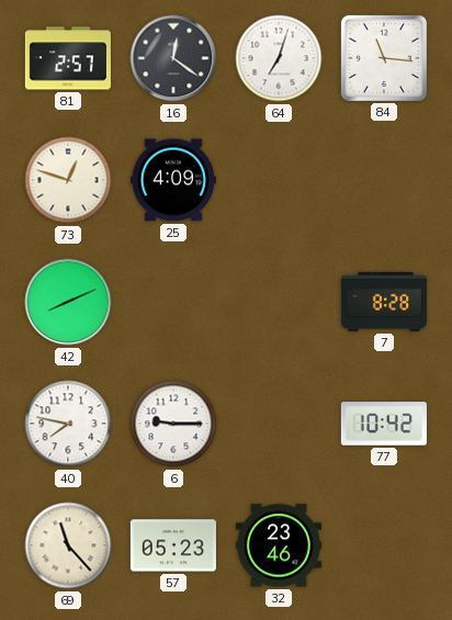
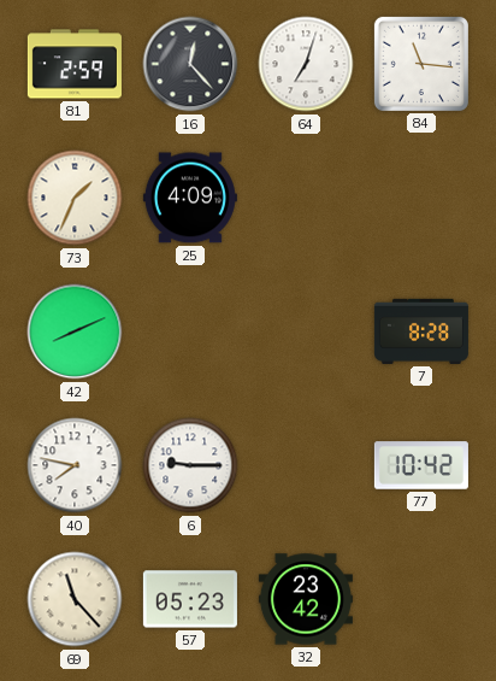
81: 2:57 -> 2:59
16: 12:21 -> 12:23
73: 12:48 -> 1:34
32: 23:46 -> 23:42
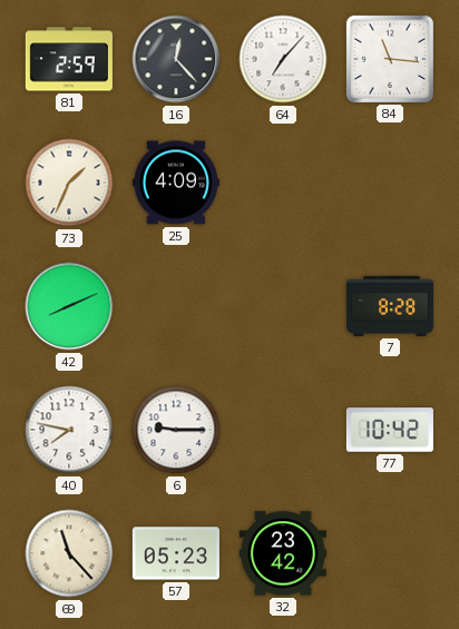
64: 7:03 -> 7:07
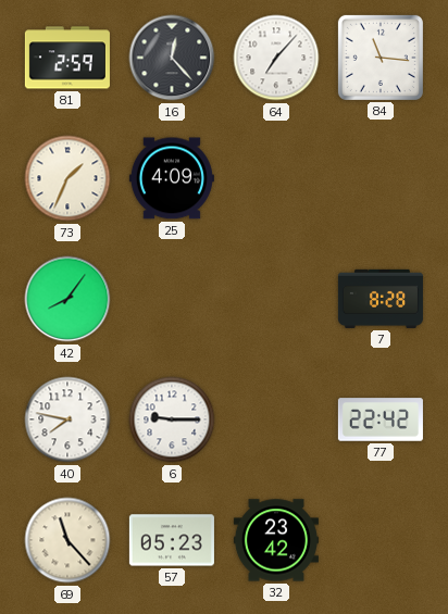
42: 8:11 -> 8:06
77: 10:42 -> 22:42
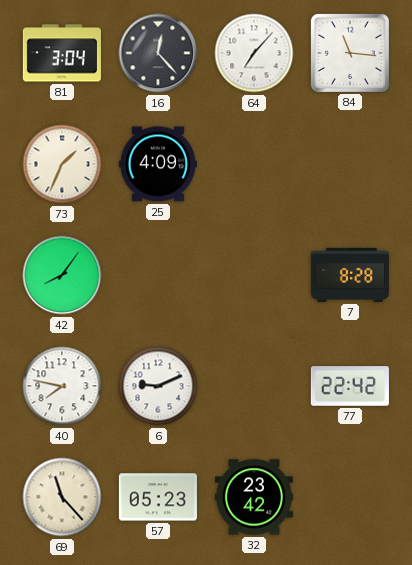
81: 2:59 -> 3:04
6: 9:15 -> 9:11
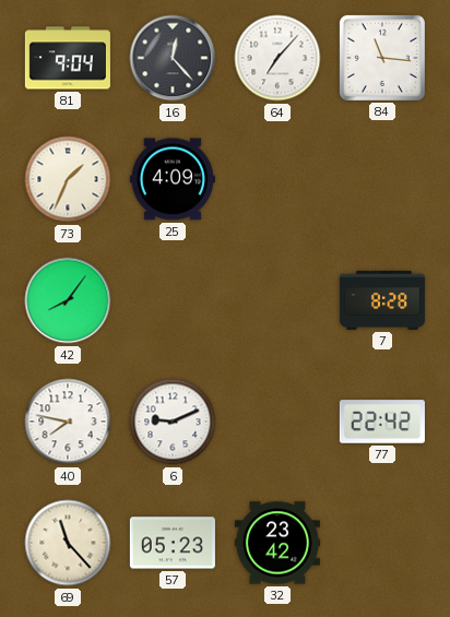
81: 3:04 -> 9:04
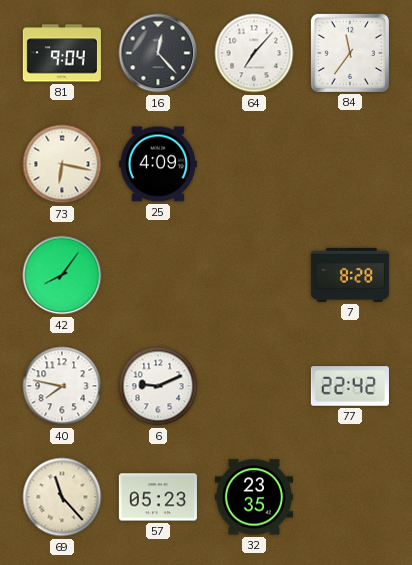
84: 11:16 -> 11:36
73: 1:34 -> 6:17
32: 23:42 -> 23:35
